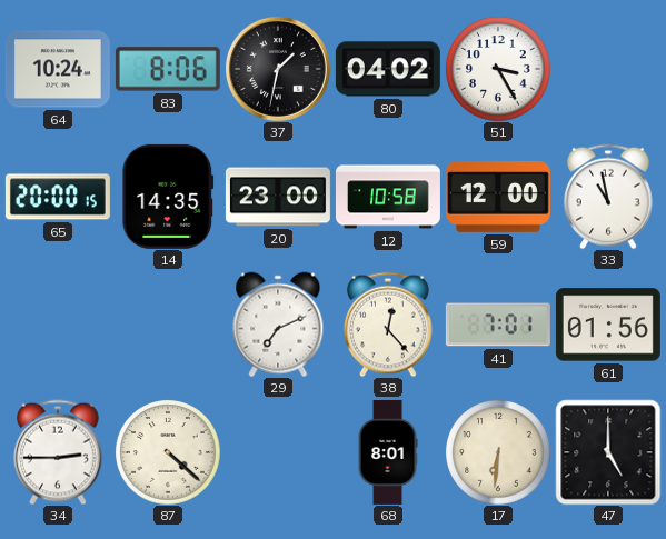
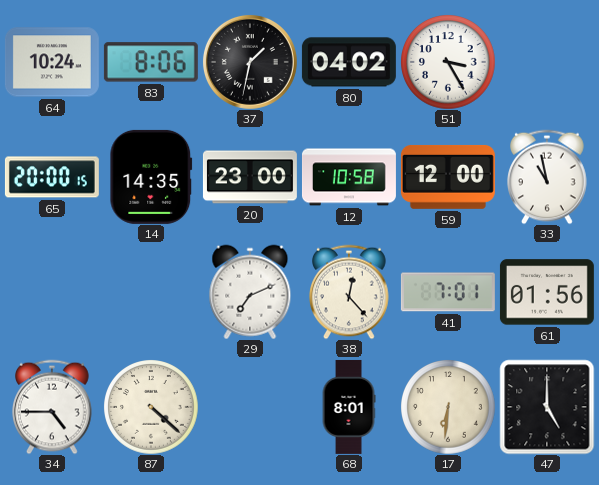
34: 2:45 -> 4:45
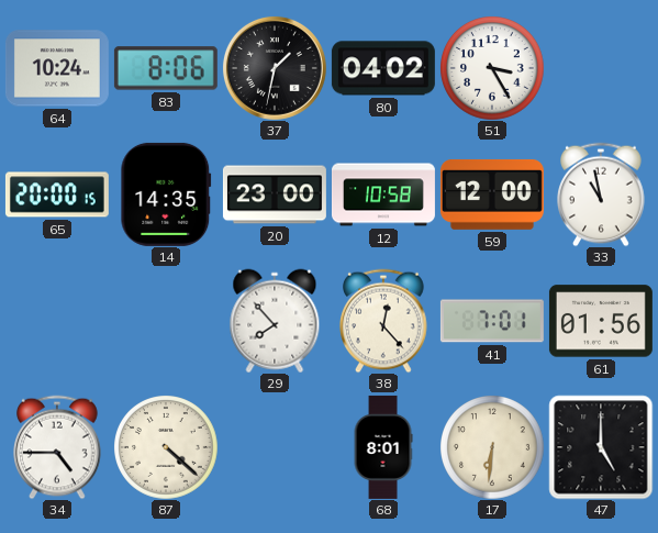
29: 7:11 -> 7:53
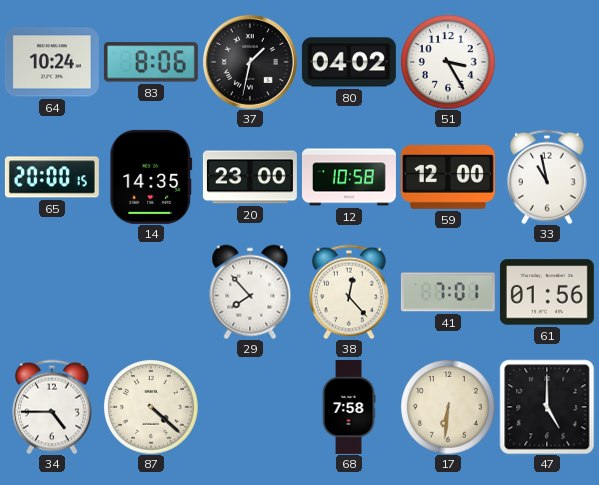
68: 8:01 -> 7:58
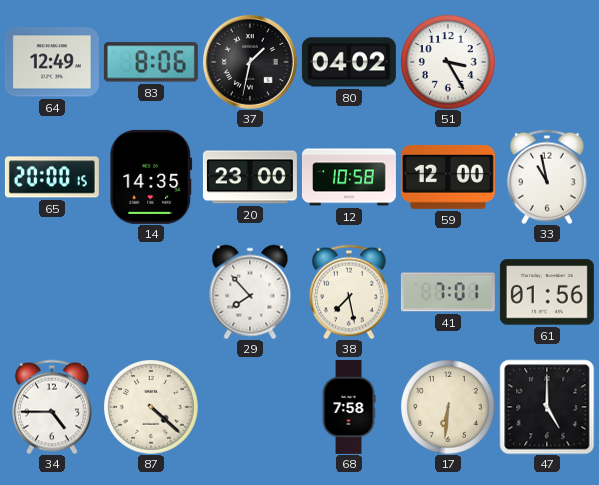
64: 10:24 -> 12:49
38: 12:23 -> 7:28
